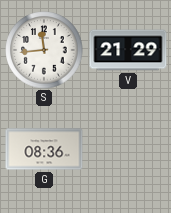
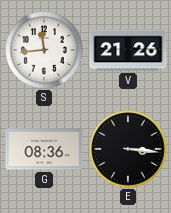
V: 21:29 -> 21:26
E: none -> 3:16
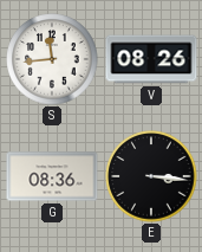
V: 21:26 -> 08:26
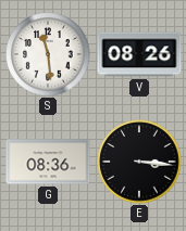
S: 11:44 -> 11:29
